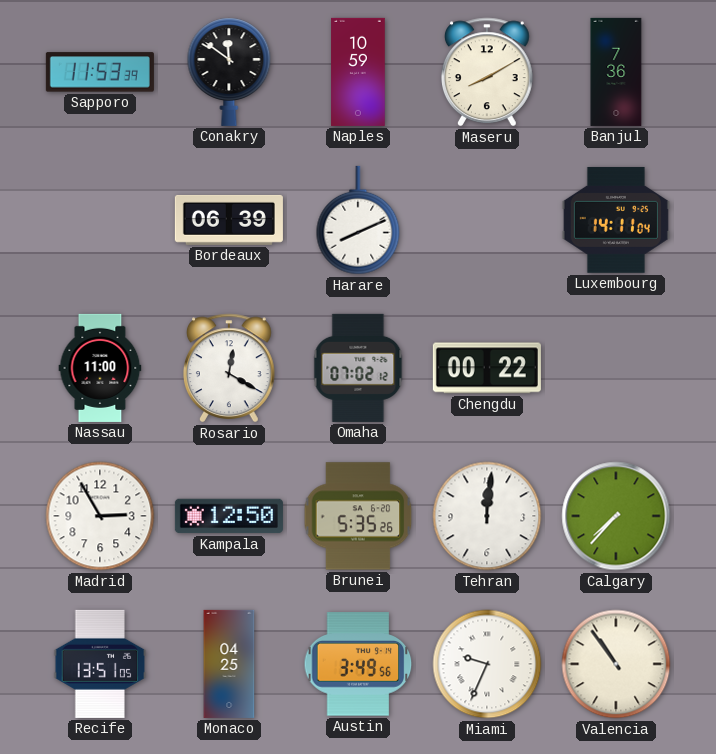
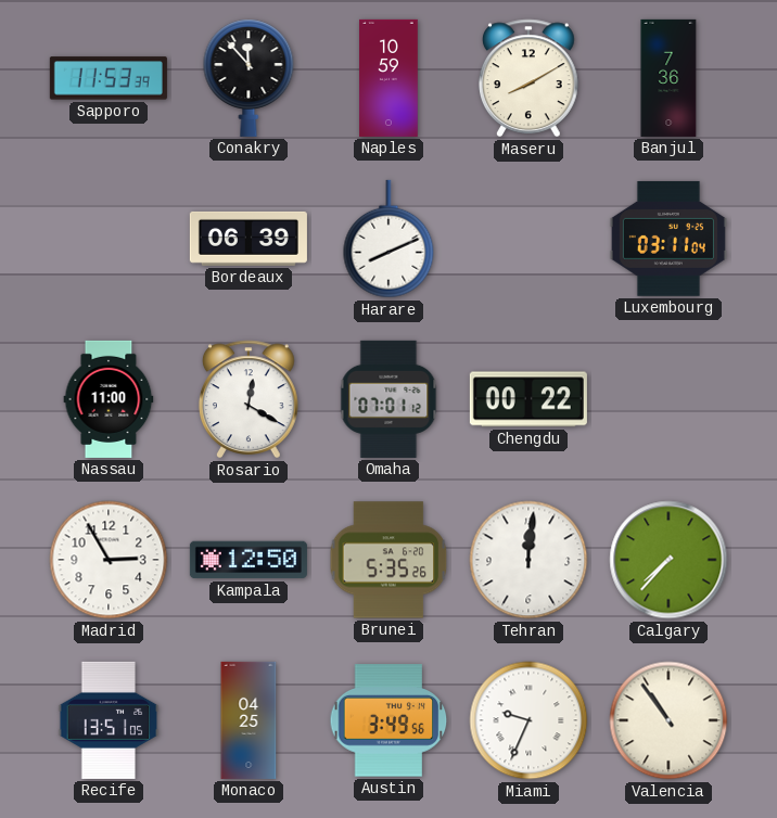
Conakry: 11:51 -> 11:53
Luxembourg: 14:11 -> 03:11
Omaha: 07:02 -> 07:01
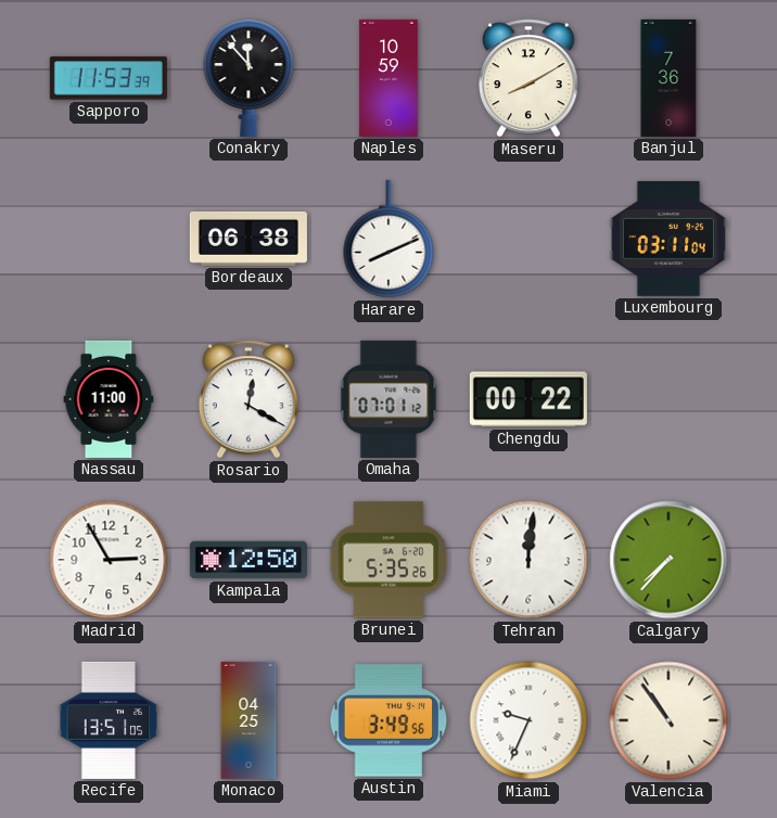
Bordeaux: 06:39 -> 06:38
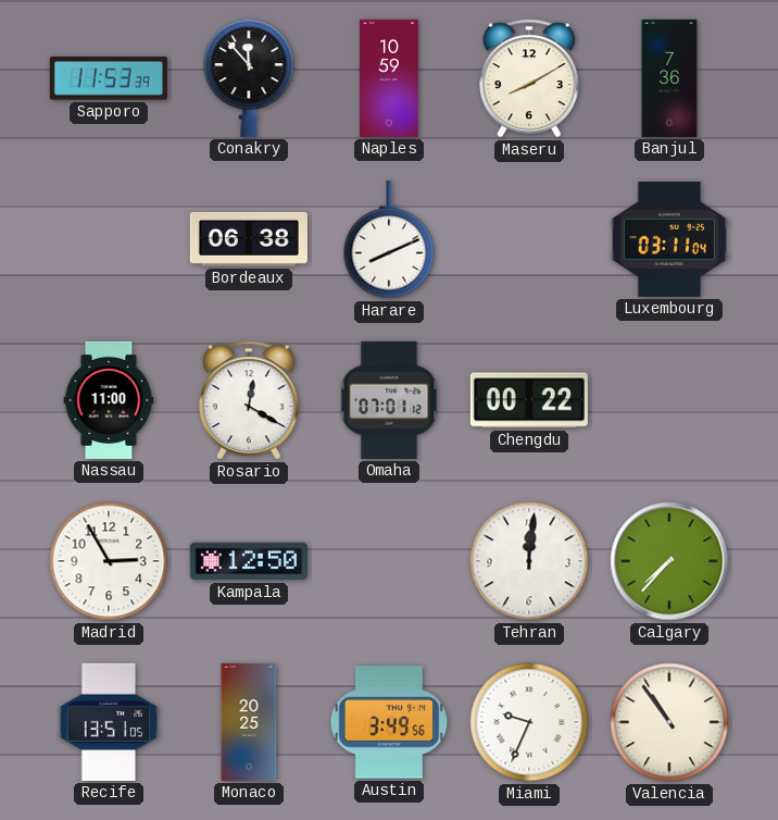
Brunei: 5:35 -> none
Monaco: 04:25 -> 20:25
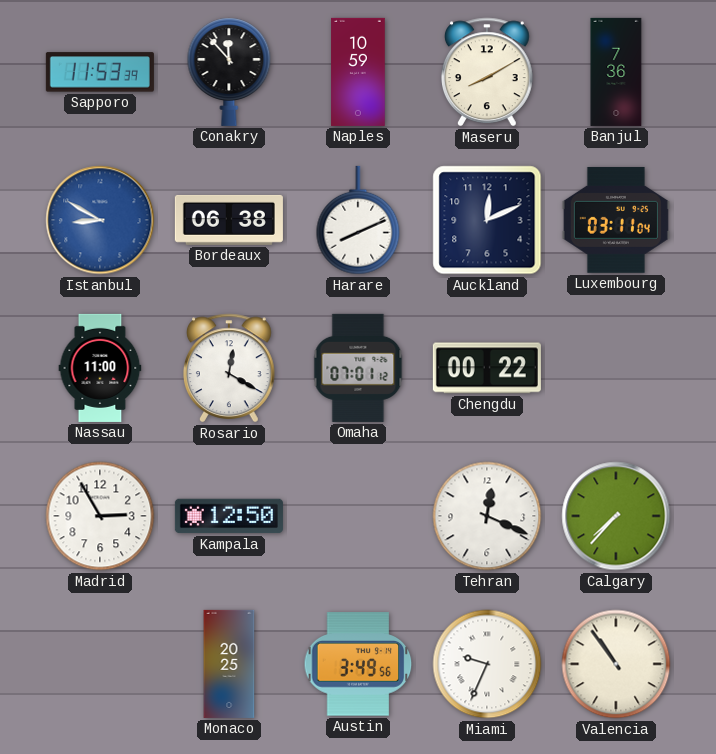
Istanbul: none -> 8:50
Auckland: none -> 12:11
Tehran: 12:01 -> 12:19
Recife: 13:51 -> none
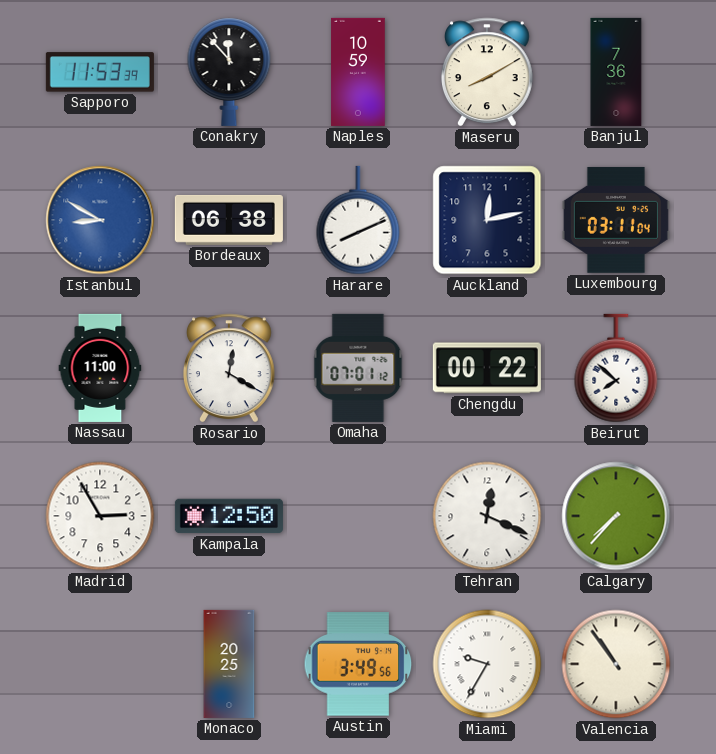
Auckland: 12:11 -> 12:13
Beirut: none -> 7:52
Miami: 9:34 -> 9:35
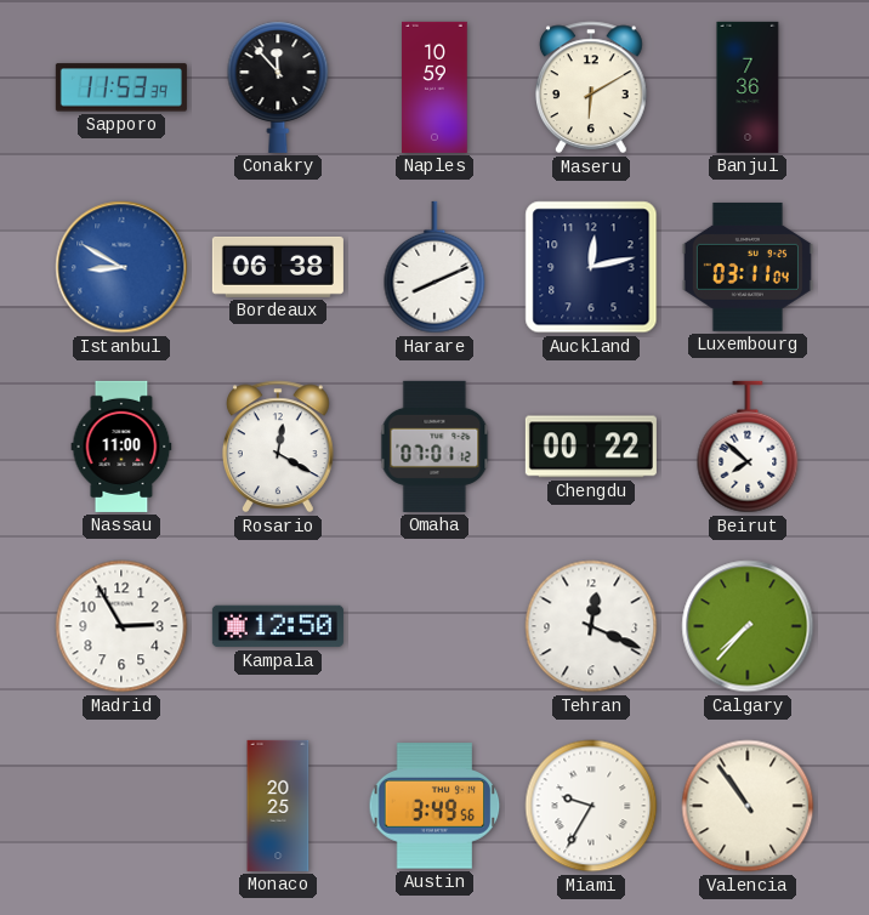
Maseru: 8:10 -> 6:10
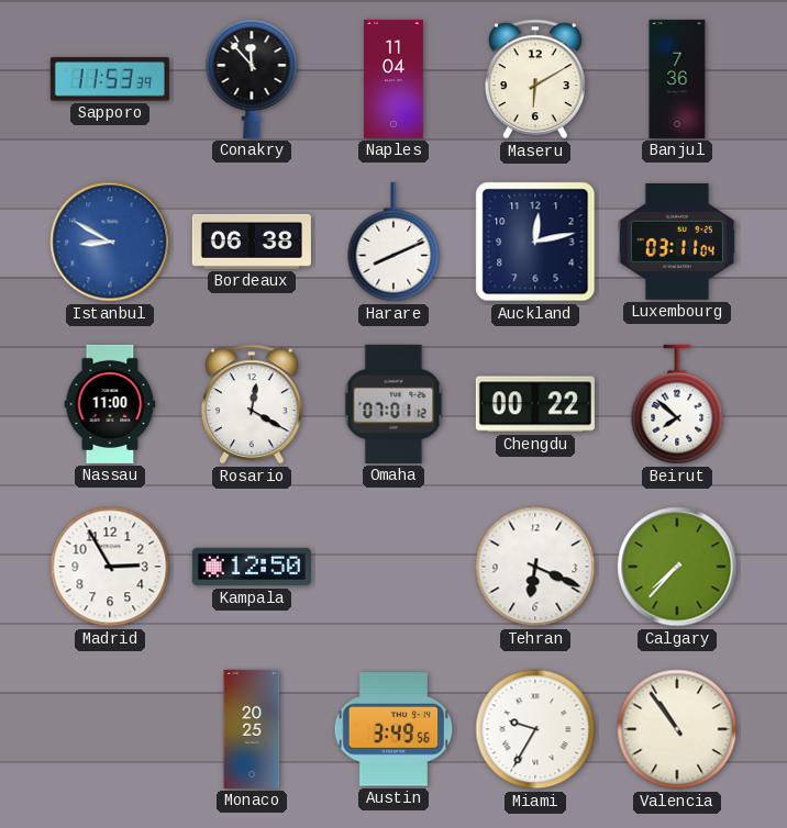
Naples: 10:59 -> 11:04
Tehran: 12:19 -> 6:19
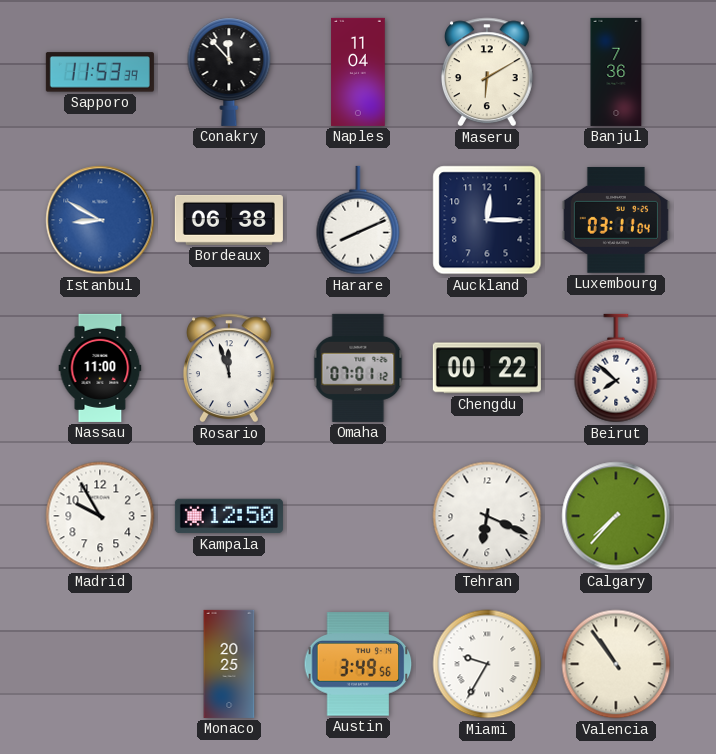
Auckland: 12:13 -> 12:15
Rosario: 12:20 -> 11:57
Madrid: 2:55 -> 9:55
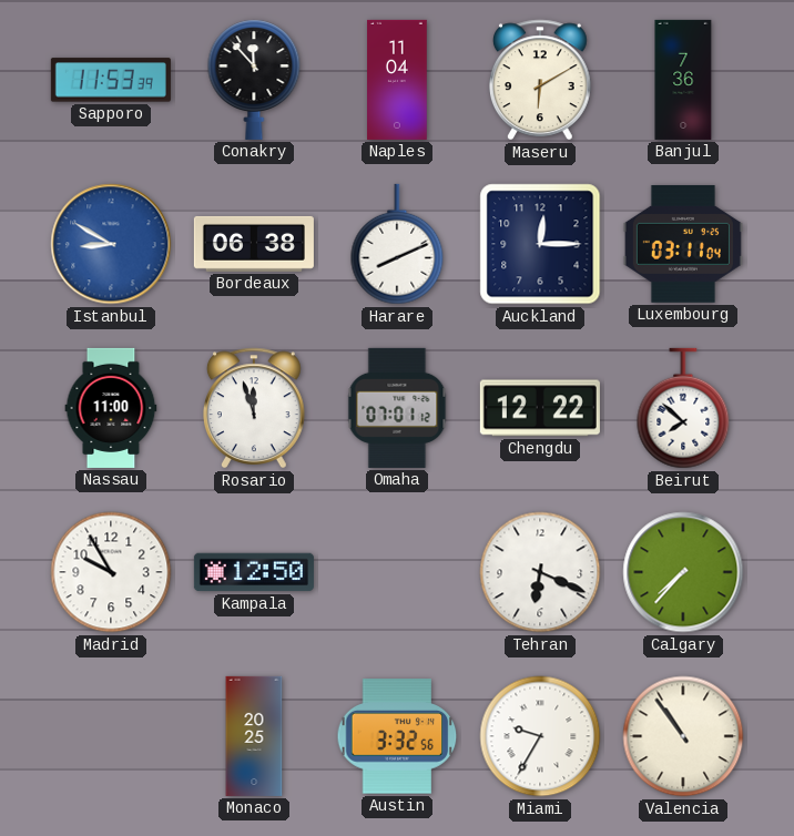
Chengdu: 00:22 -> 12:22
Austin: 3:49 -> 3:32
